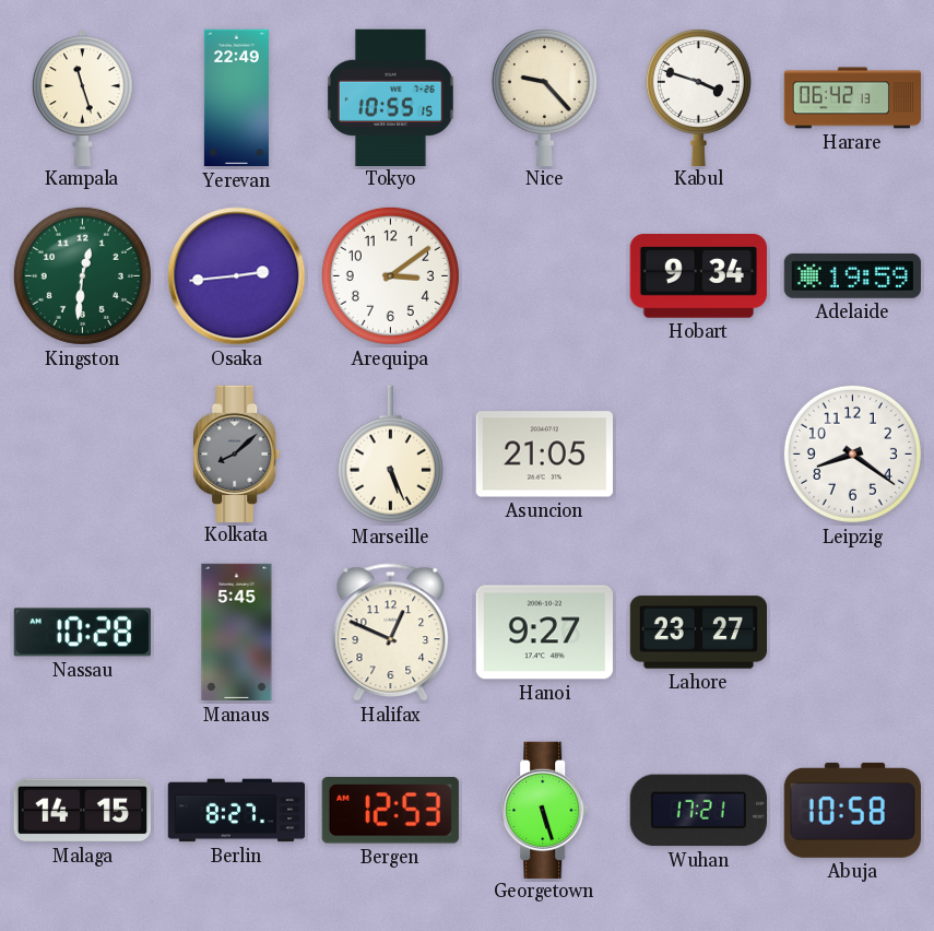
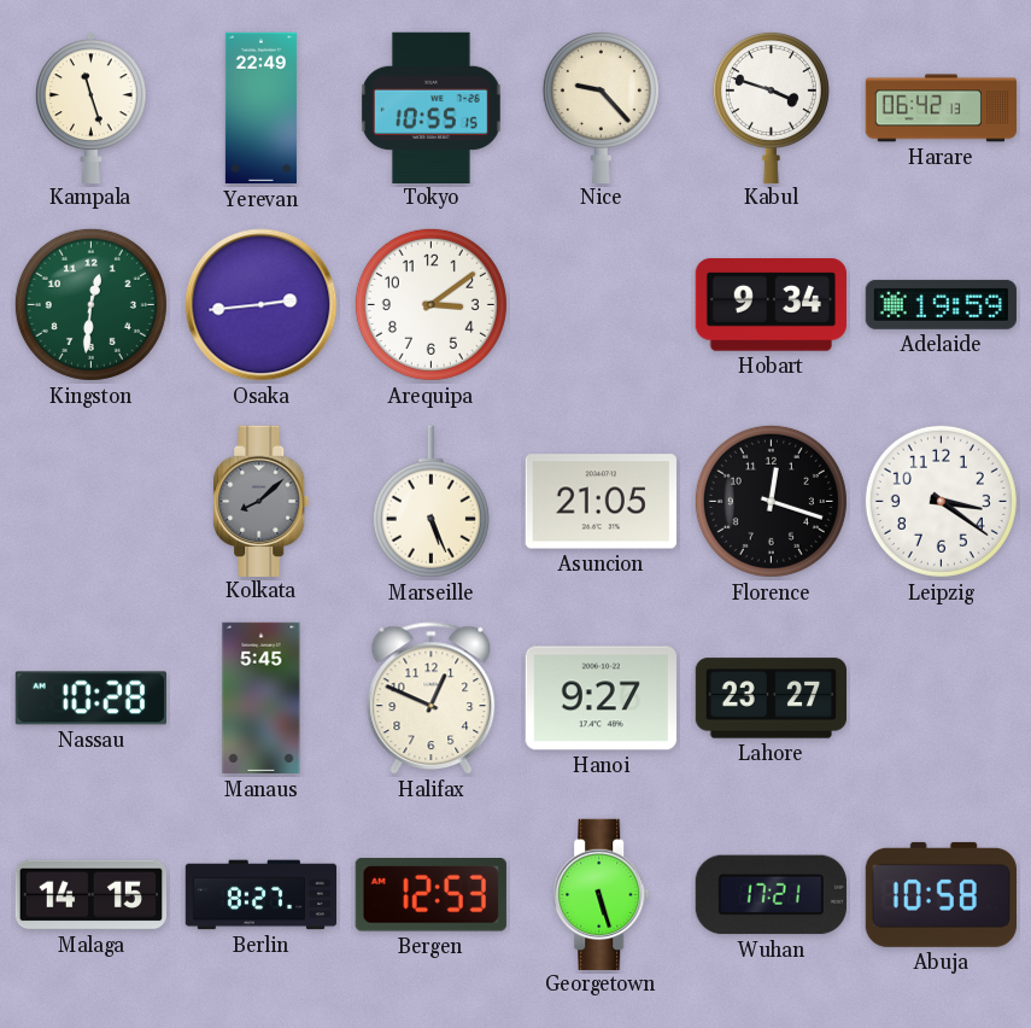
Florence: none -> 12:18
Leipzig: 8:21 -> 3:21
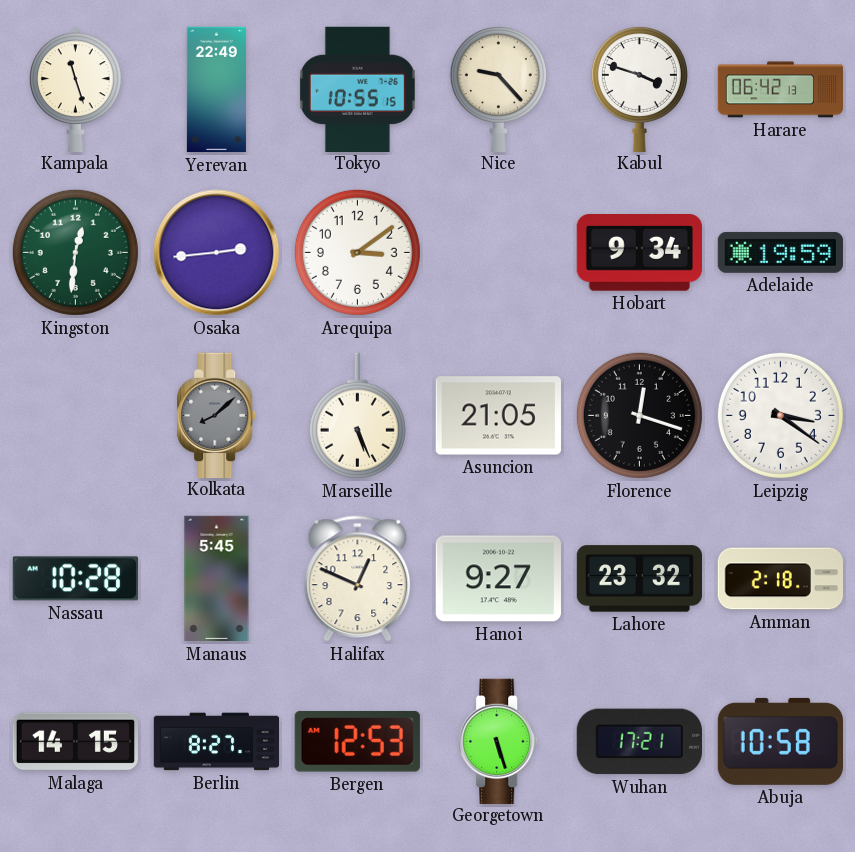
Lahore: 23:27 -> 23:32
Amman: none -> 2:18
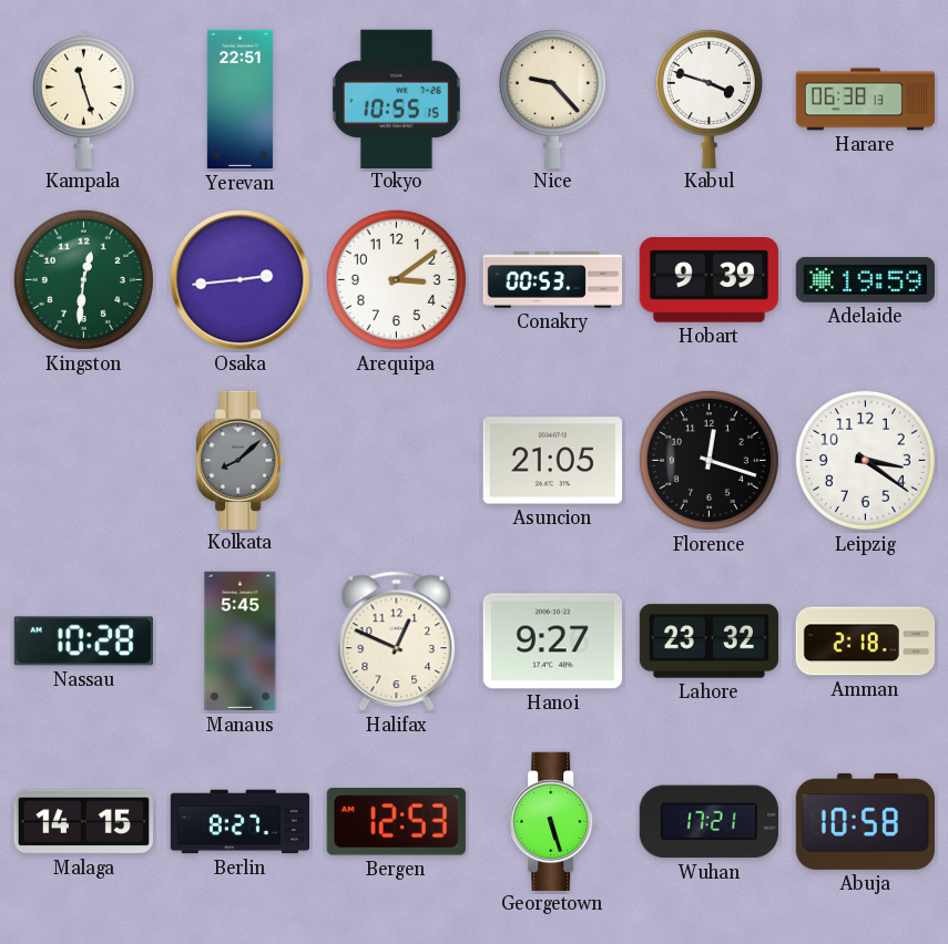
Yerevan: 22:49 -> 22:51
Harare: 06:42 -> 06:38
Conakry: none -> 00:53
Hobart: 9:34 -> 9:39
Marseille: 5:26 -> none
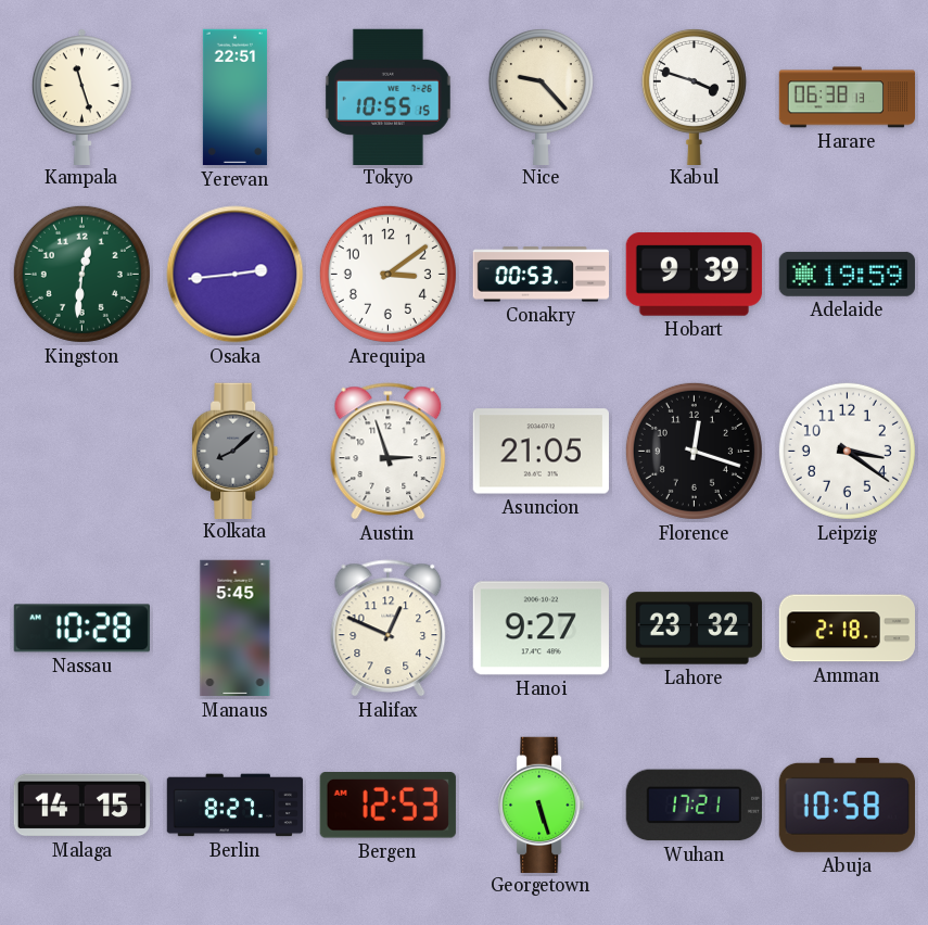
Austin: none -> 2:57
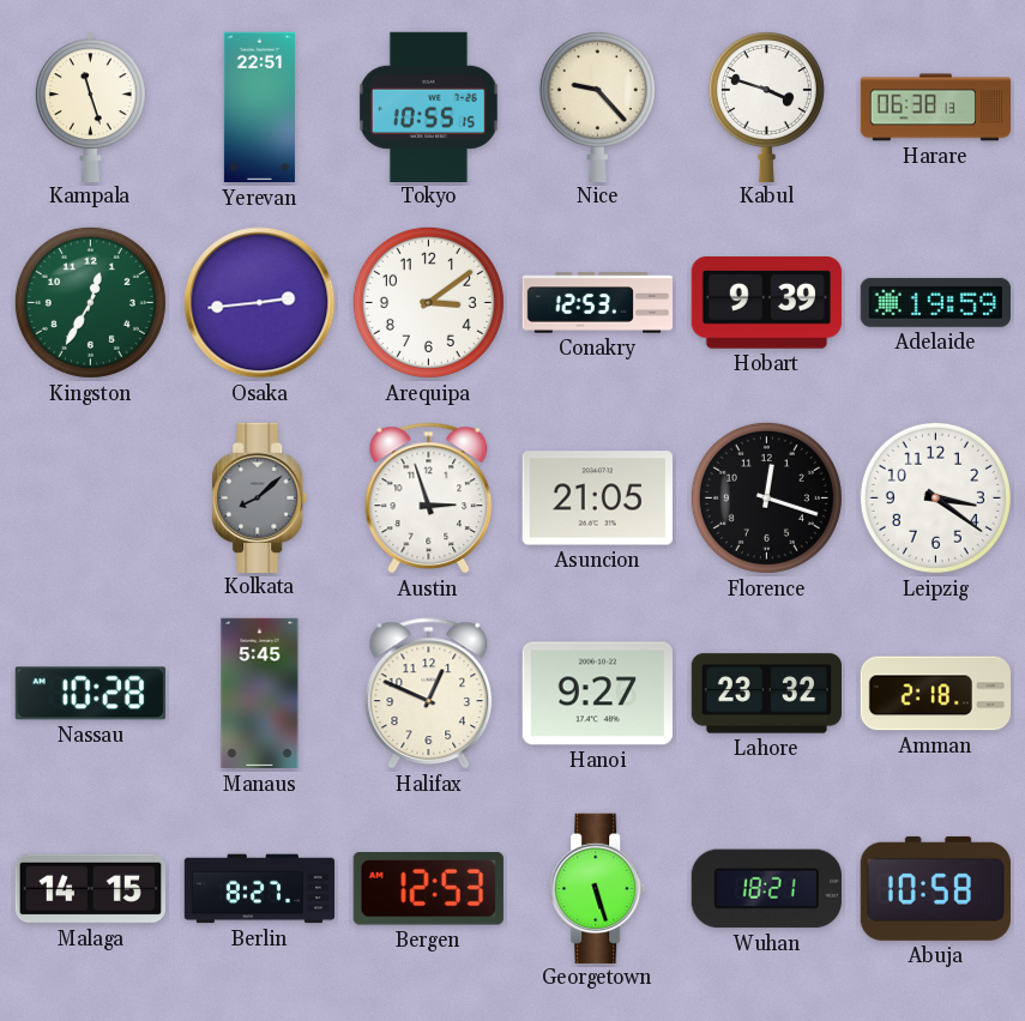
Kingston: 12:31 -> 12:35
Conakry: 00:53 -> 12:53
Wuhan: 17:21 -> 18:21
